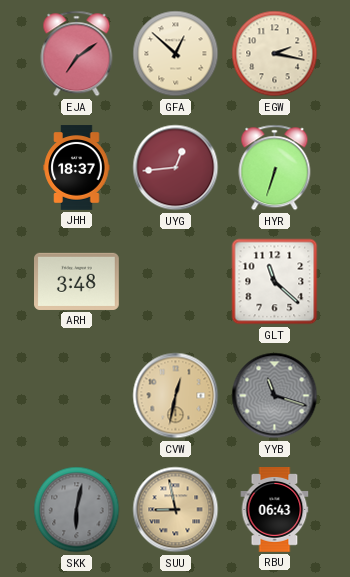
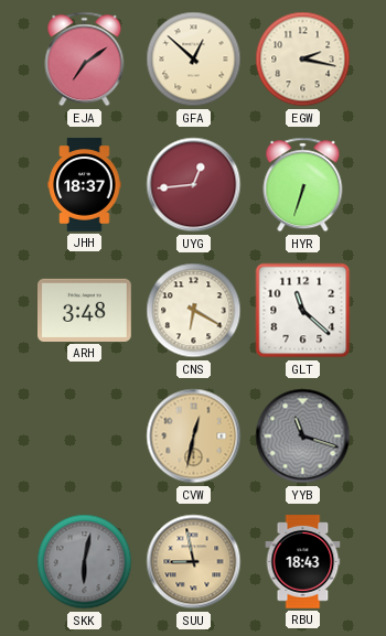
CNS: none -> 6:20
RBU: 06:43 -> 18:43
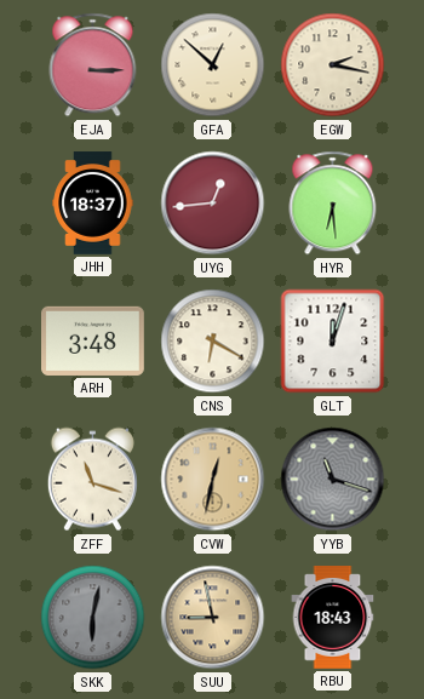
EJA: 7:09 -> 3:15
HYR: 6:33 -> 6:29
GLT: 11:22 -> 12:03
ZFF: none -> 11:18
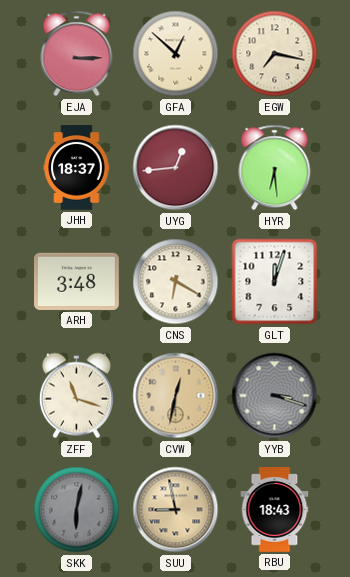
EGW: 2:17 -> 7:17
YYB: 11:18 -> 3:18
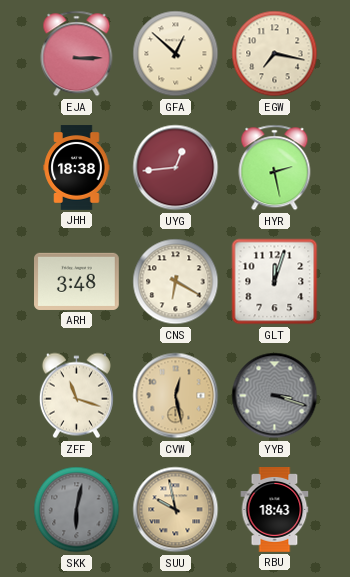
JHH: 18:37 -> 18:38
HYR: 6:29 -> 2:28
CVW: 12:32 -> 12:28
SUU: 8:58 -> 9:58
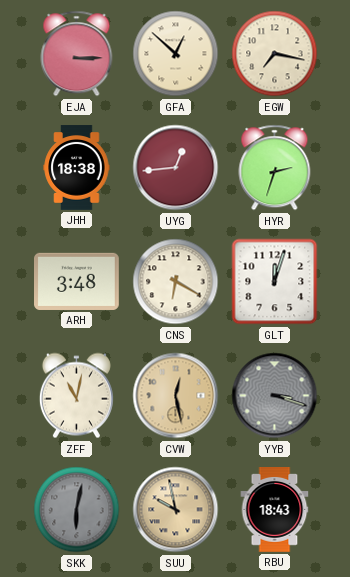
HYR: 2:28 -> 2:33
ZFF: 11:18 -> 11:02
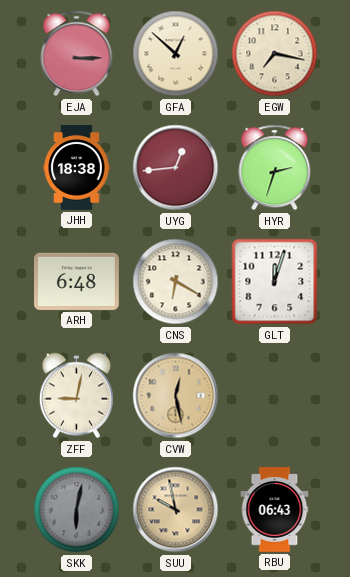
ARH: 3:48 -> 6:48
ZFF: 11:02 -> 9:02
YYB: 3:18 -> none
RBU: 18:43 -> 06:43
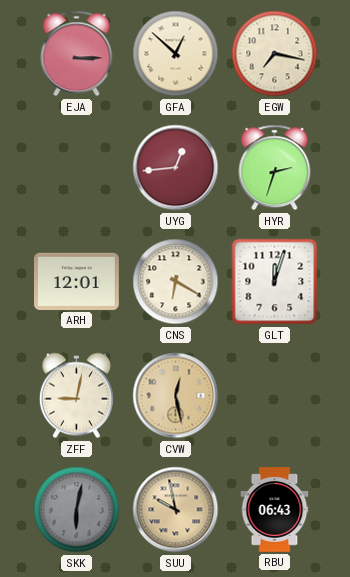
JHH: 18:38 -> none
ARH: 6:48 -> 12:01
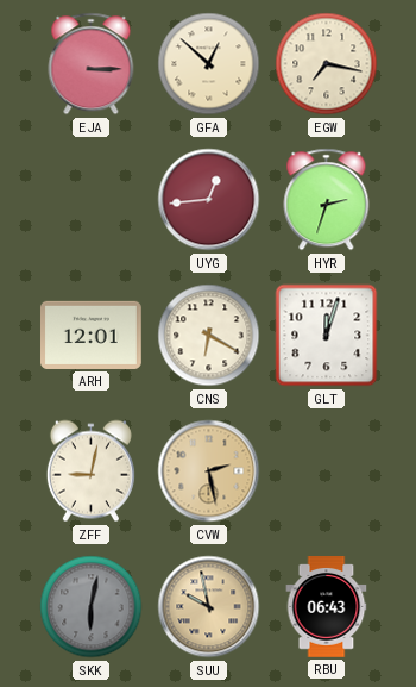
CVW: 12:28 -> 2:28
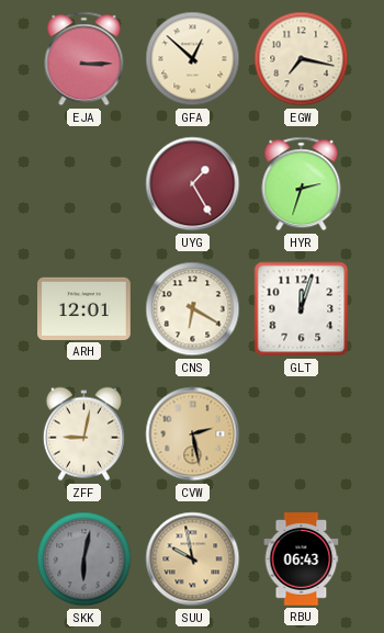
UYG: 12:44 -> 1:25
